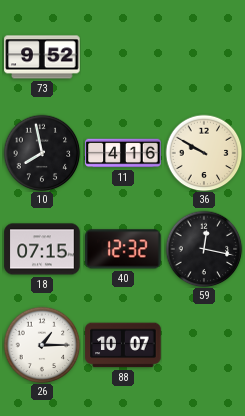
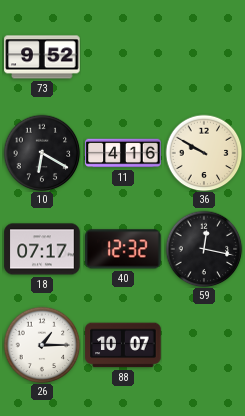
10: 7:58 -> 6:20
18: 07:15 -> 07:17
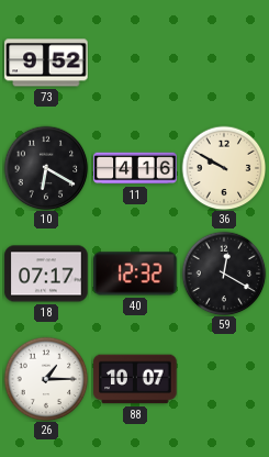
59: 12:17 -> 12:20
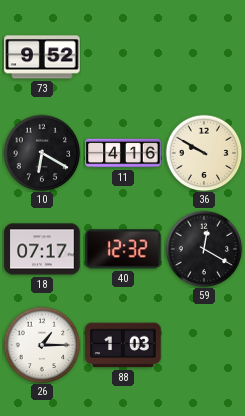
88: 10:07 -> 1:03
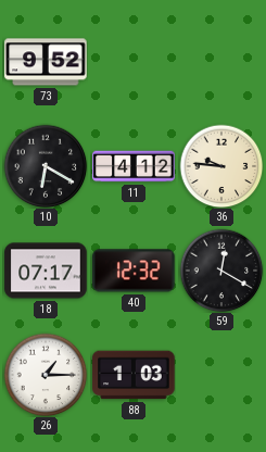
11: 4:16 -> 4:12
36: 9:50 -> 9:46
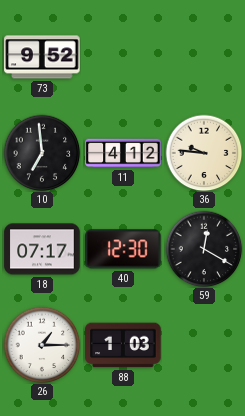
10: 6:20 -> 6:59
40: 12:32 -> 12:30
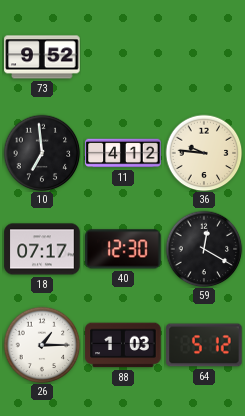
64: none -> 5:12
